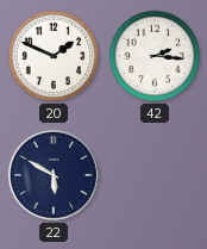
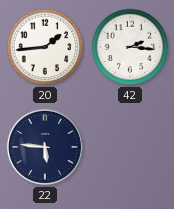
20: 1:49 -> 1:44
22: 5:50 -> 5:46
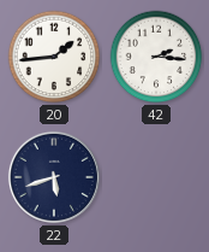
22: 5:46 -> 5:42
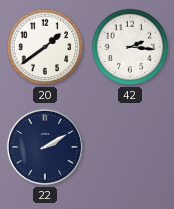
20: 1:44 -> 1:39
22: 5:42 -> 2:10
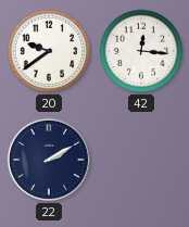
20: 1:39 -> 9:39
42: 2:16 -> 12:16
